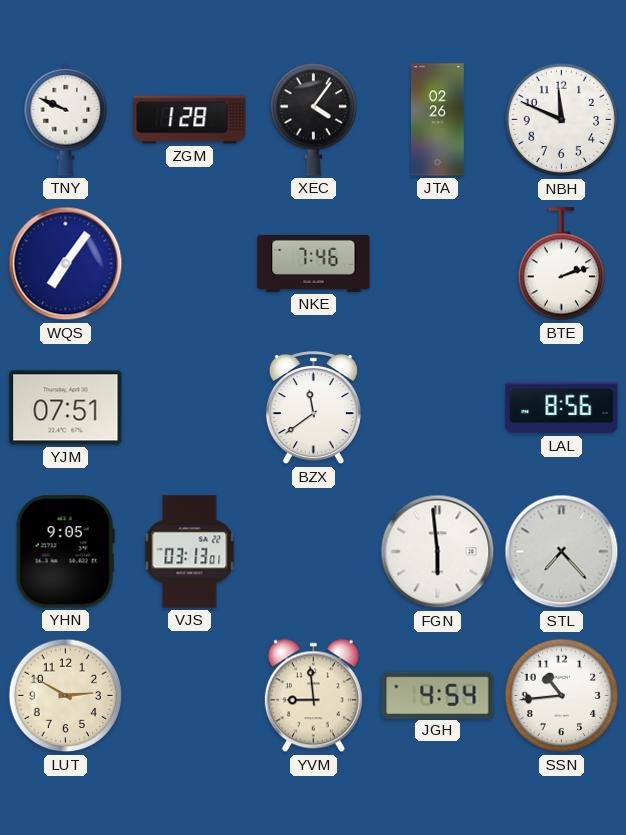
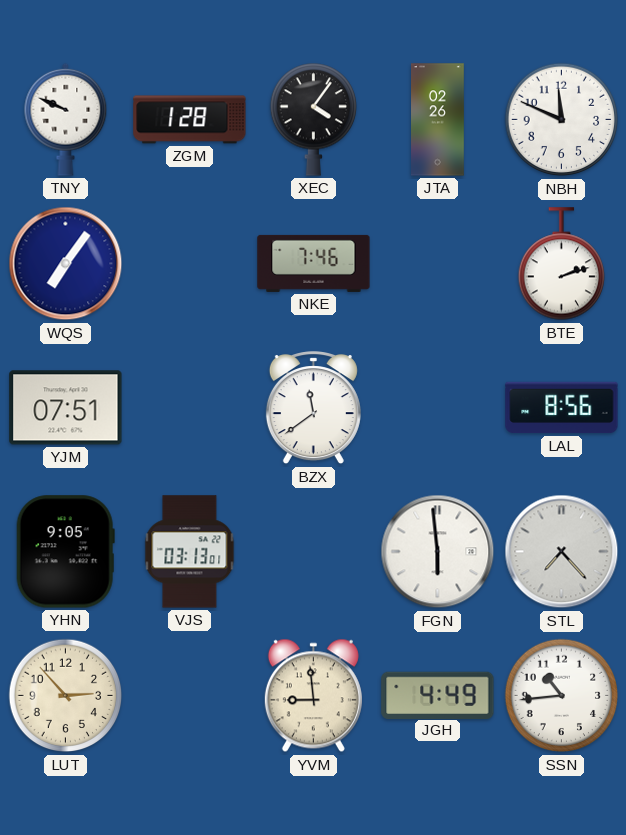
LUT: 2:50 -> 2:53
JGH: 4:54 -> 4:49
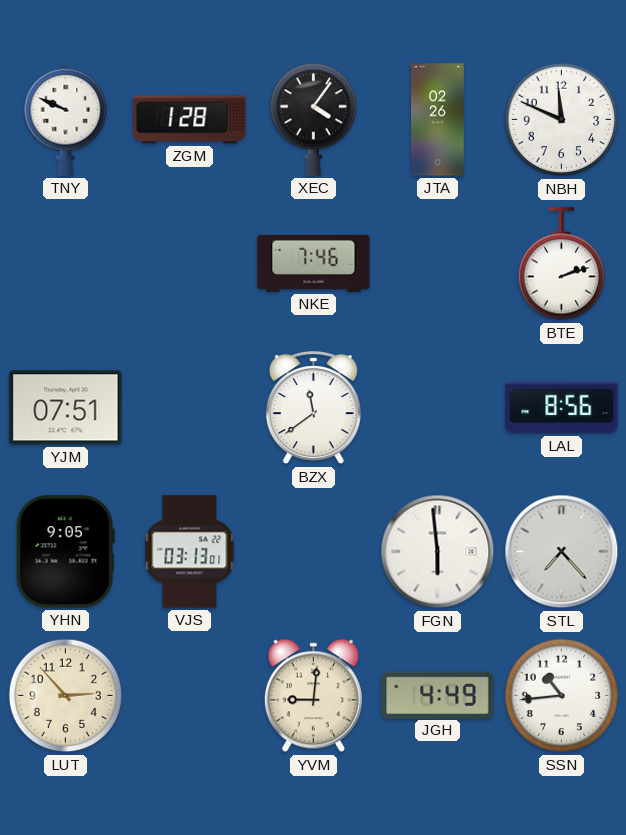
WQS: 7:06 -> none
YVM: 8:59 -> 9:01
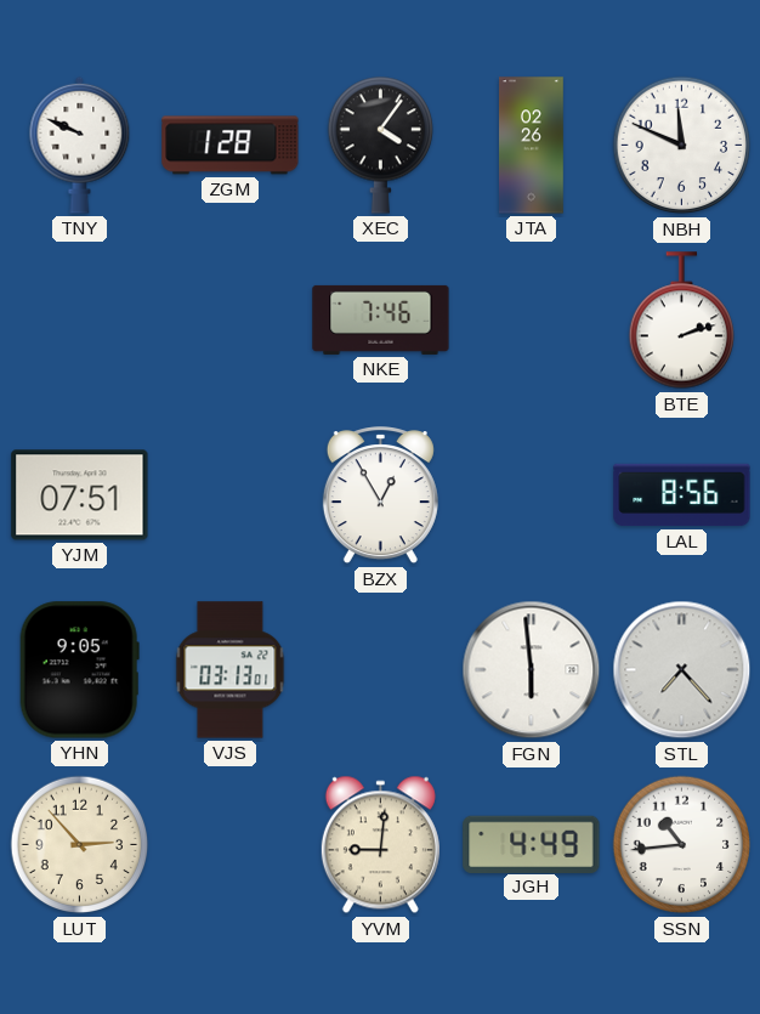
BZX: 11:39 -> 12:55
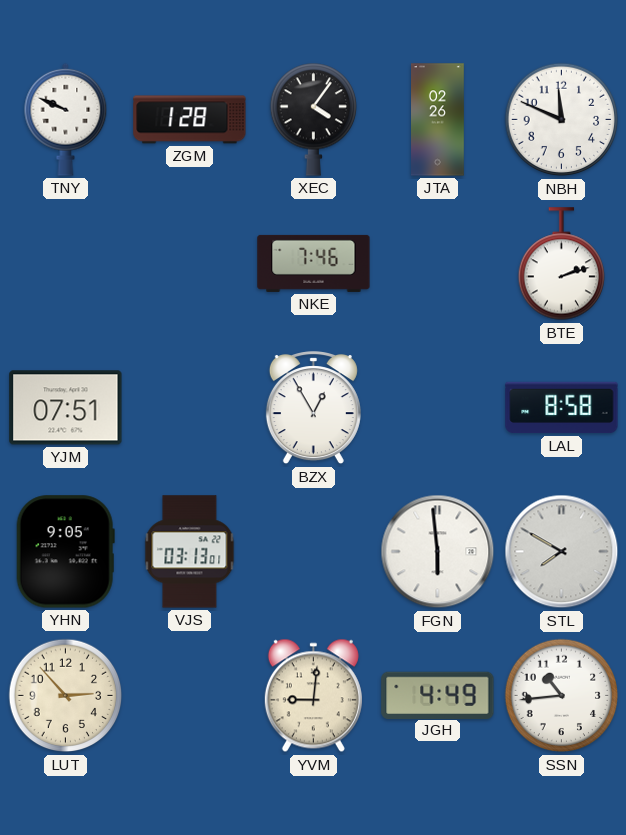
LAL: 8:56 -> 8:58
STL: 7:23 -> 7:50
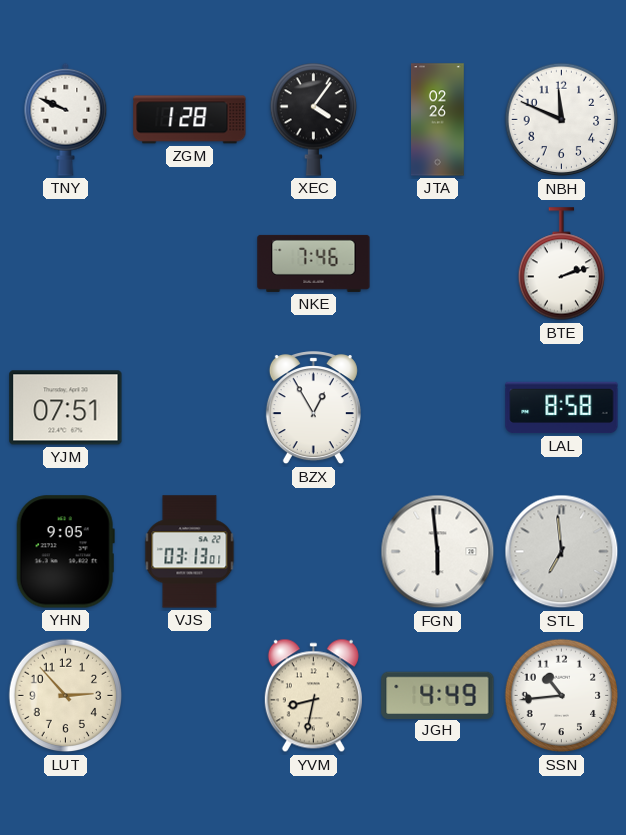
STL: 7:50 -> 6:59
YVM: 9:01 -> 8:32
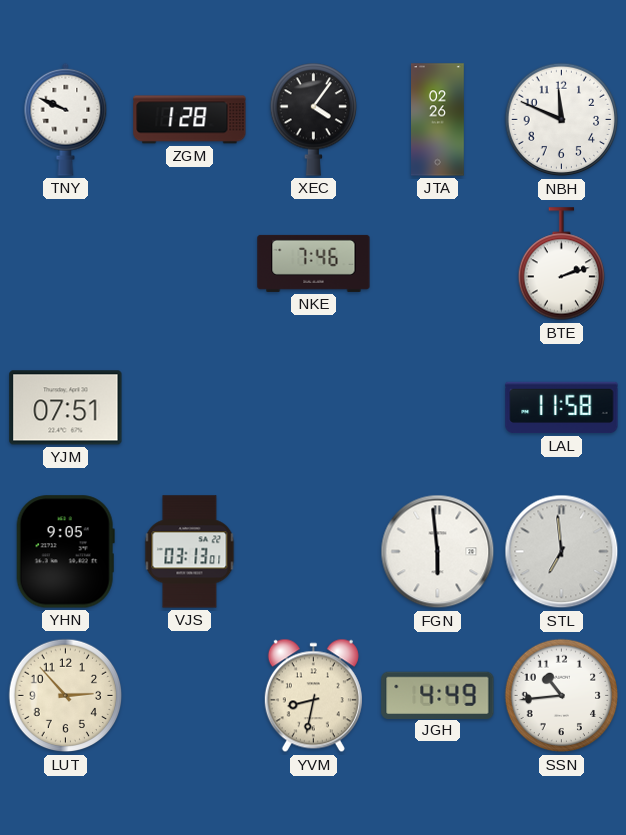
BZX: 12:55 -> none
LAL: 8:58 -> 11:58
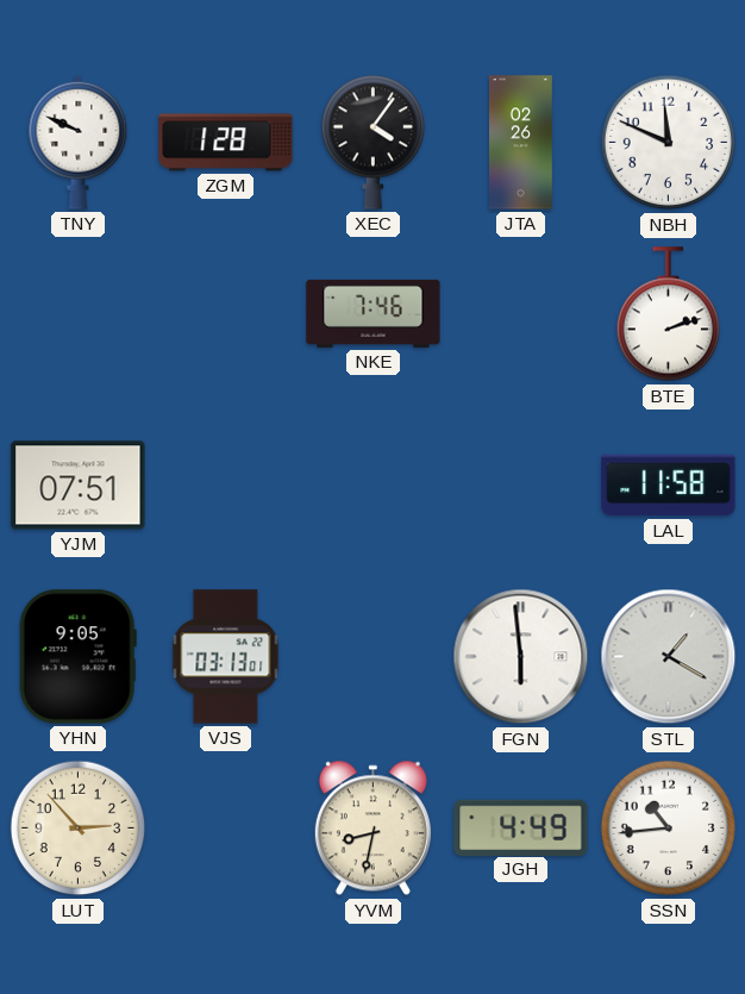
STL: 6:59 -> 1:20
